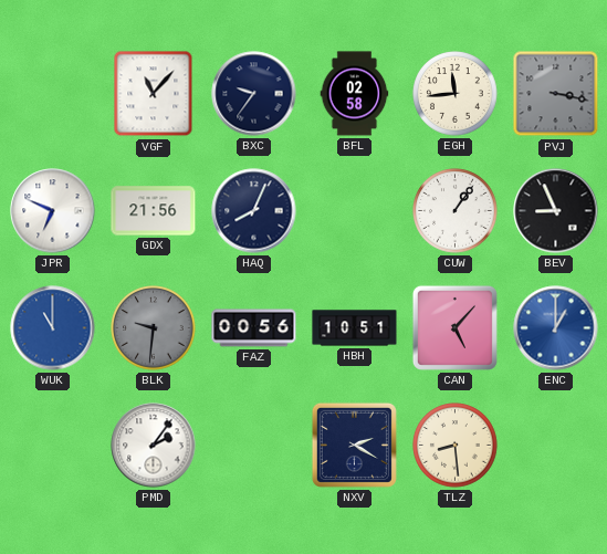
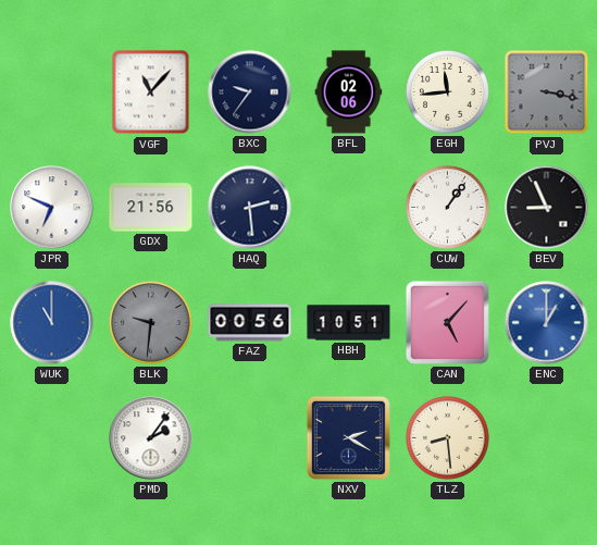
BFL: 02:58 -> 02:06
HAQ: 8:04 -> 2:29
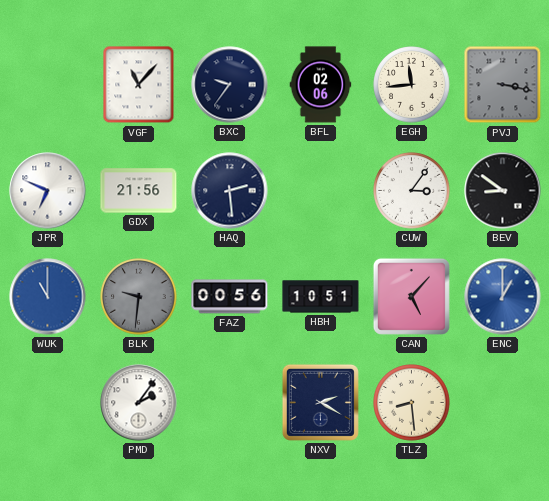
CUW: 1:06 -> 3:06
BEV: 8:56 -> 8:51
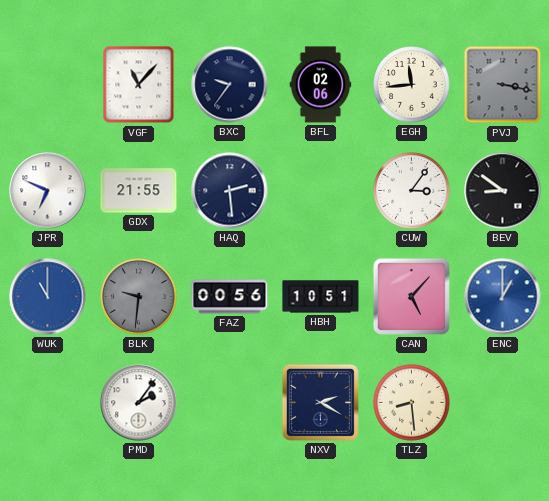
GDX: 21:56 -> 21:55
